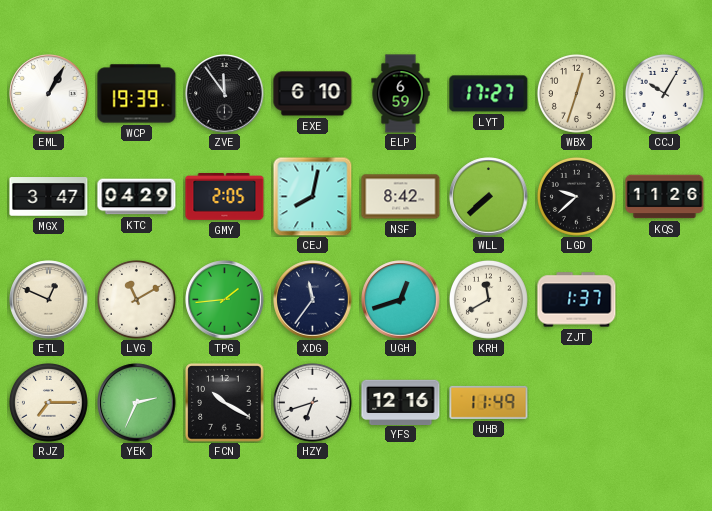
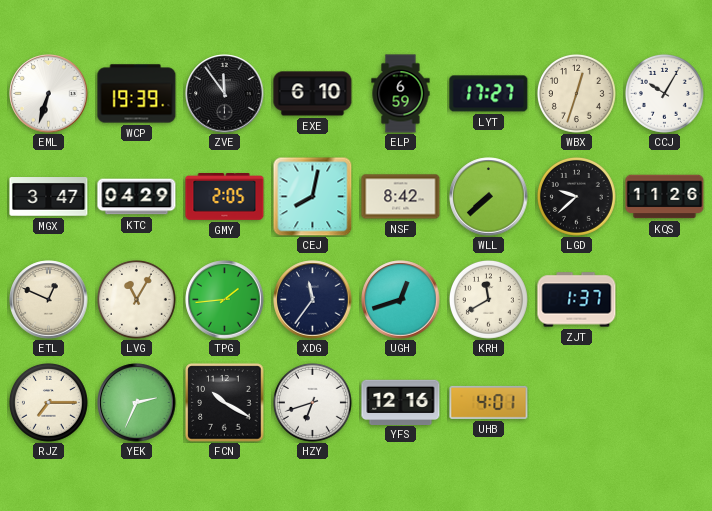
EML: 1:05 -> 6:33
LVG: 11:10 -> 11:05
UHB: 11:49 -> 4:01
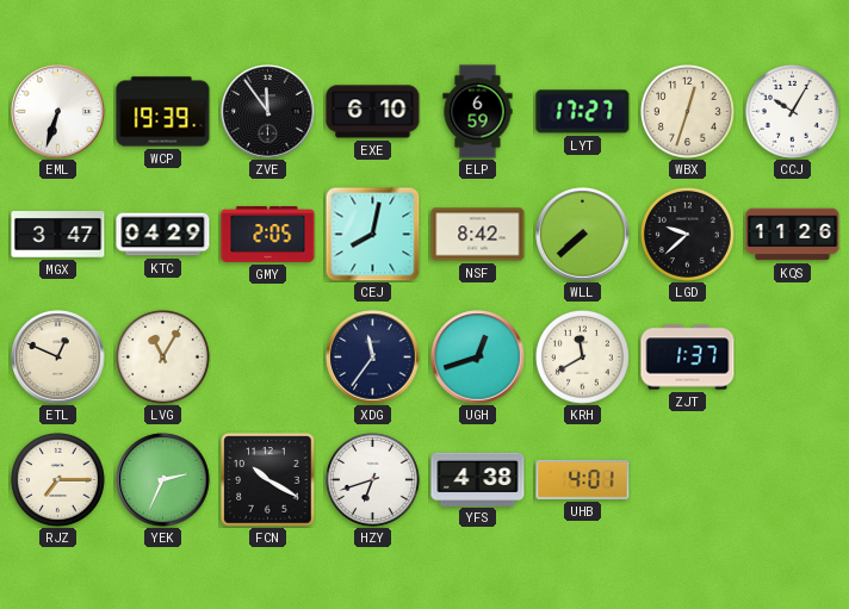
TPG: 1:44 -> none
YFS: 12:16 -> 4:38
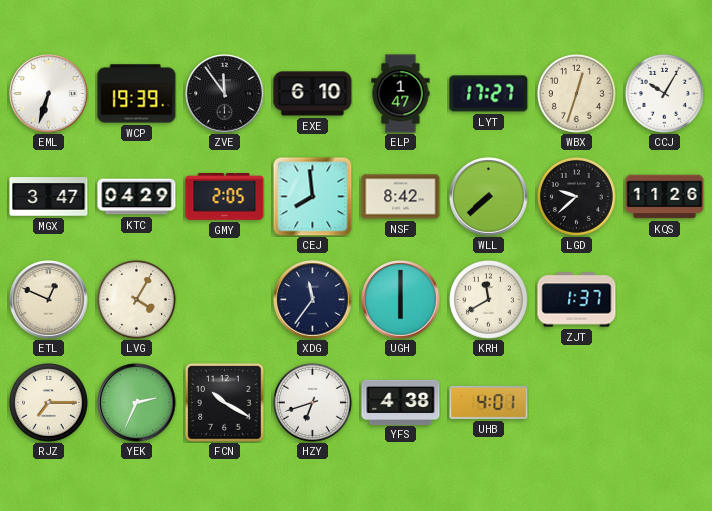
ELP: 6:59 -> 1:47
CEJ: 8:02 -> 7:59
LVG: 11:05 -> 4:05
UGH: 12:42 -> 6:00
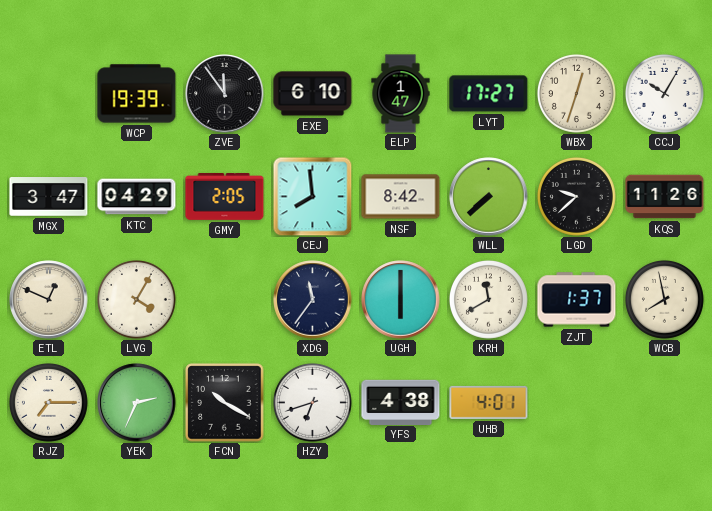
EML: 6:33 -> none
WCB: none -> 7:58
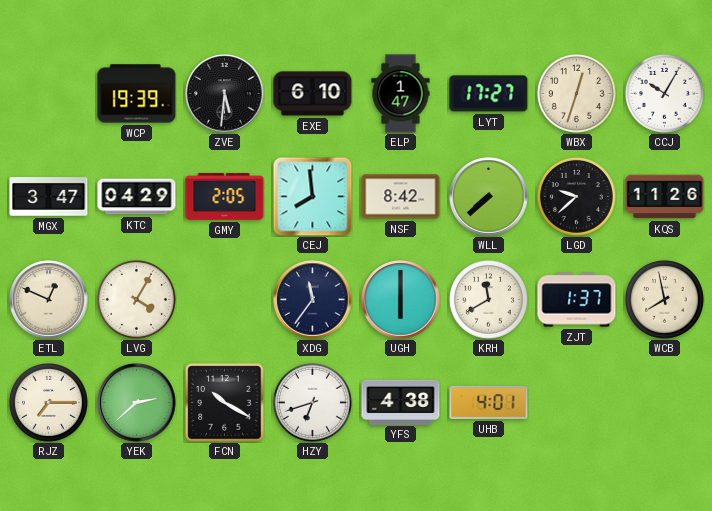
ZVE: 11:54 -> 5:31
YEK: 2:34 -> 2:38
